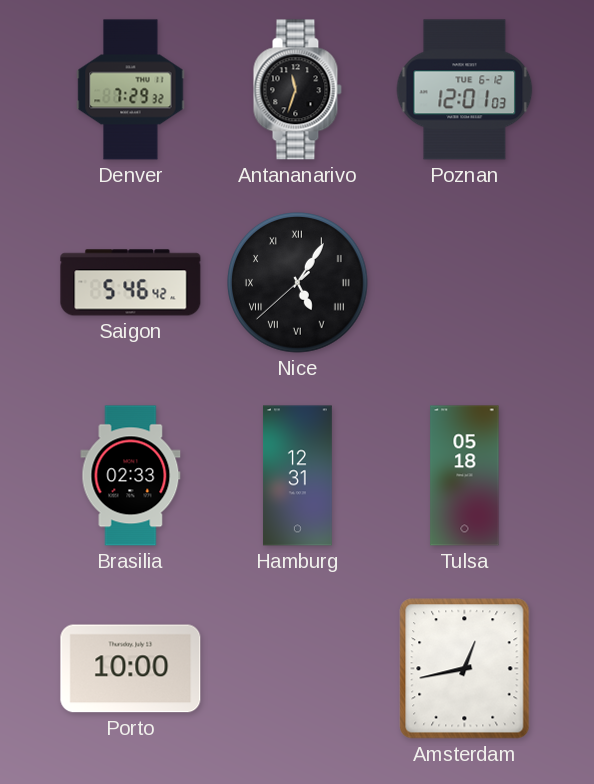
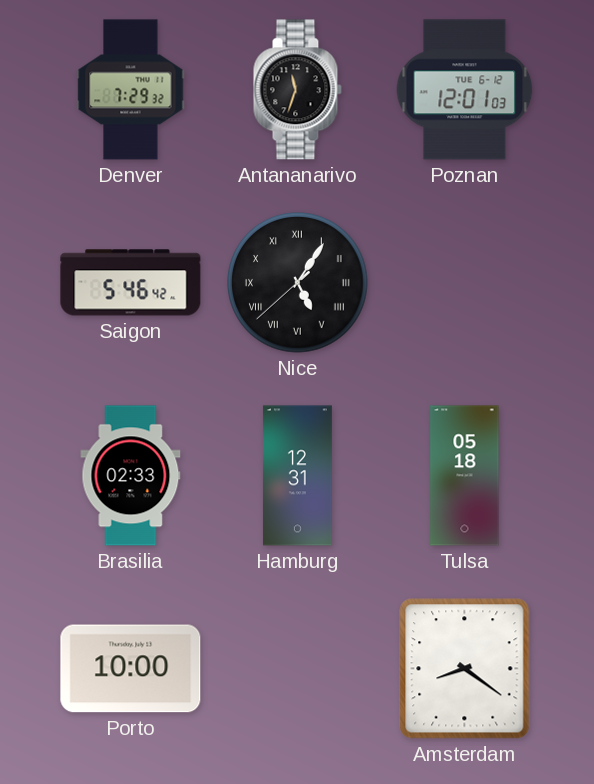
Amsterdam: 12:43 -> 8:21
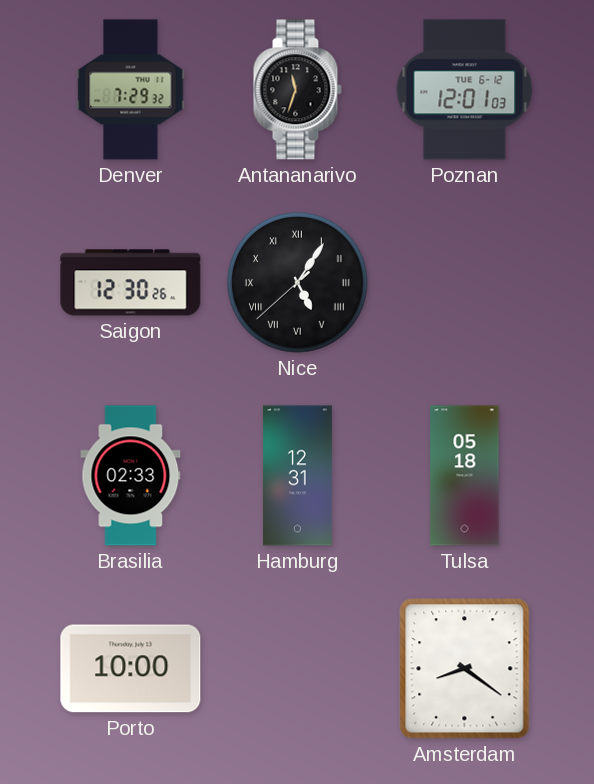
Saigon: 5:46 -> 12:30
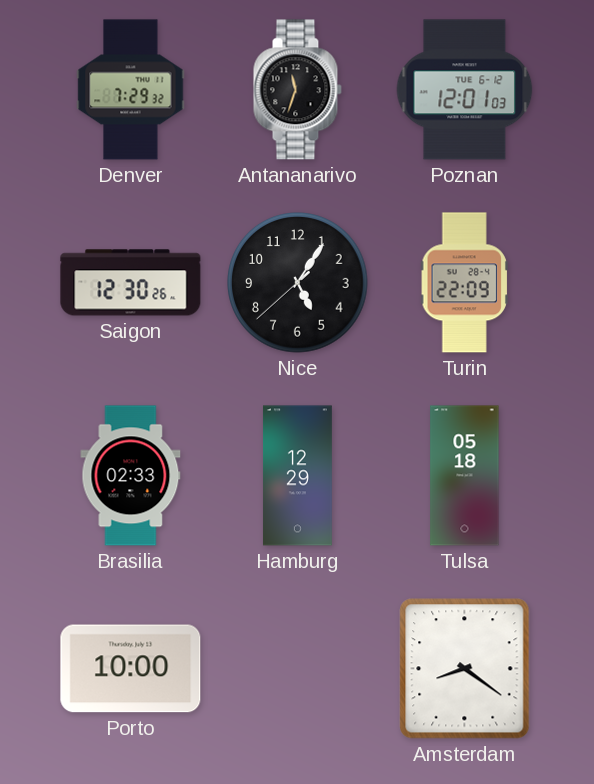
Nice numerals: Roman -> Arabic
Turin: none -> 22:09
Hamburg: 12:31 -> 12:29
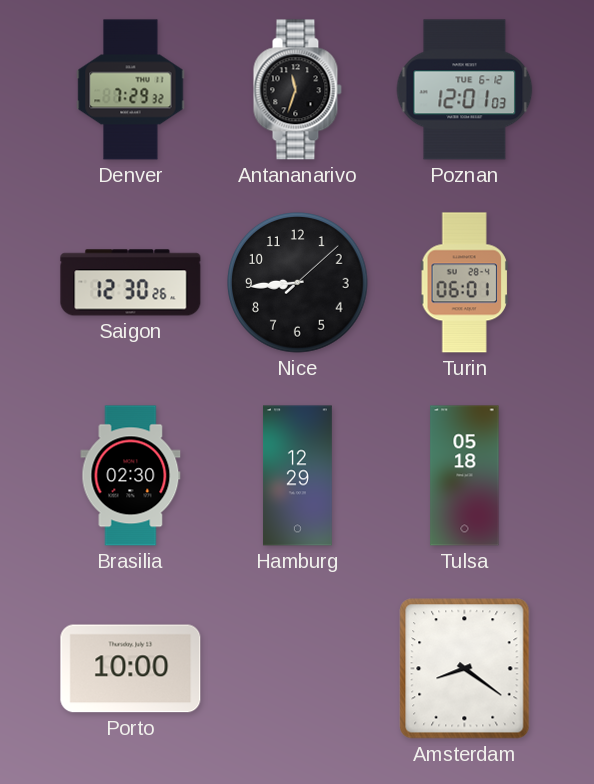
Nice: 5:05 -> 8:44
Turin: 22:09 -> 06:01
Brasilia: 02:33 -> 02:30
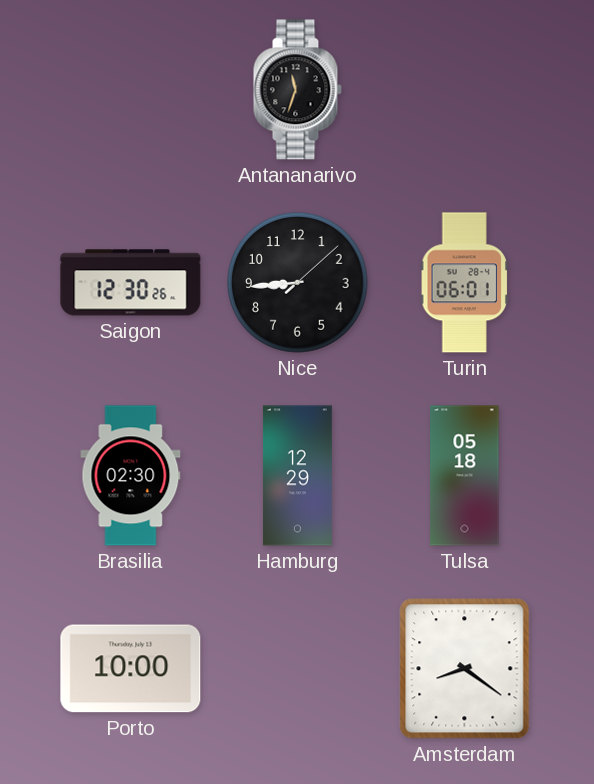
Denver: 7:29 -> none
Poznan: 12:01 -> none
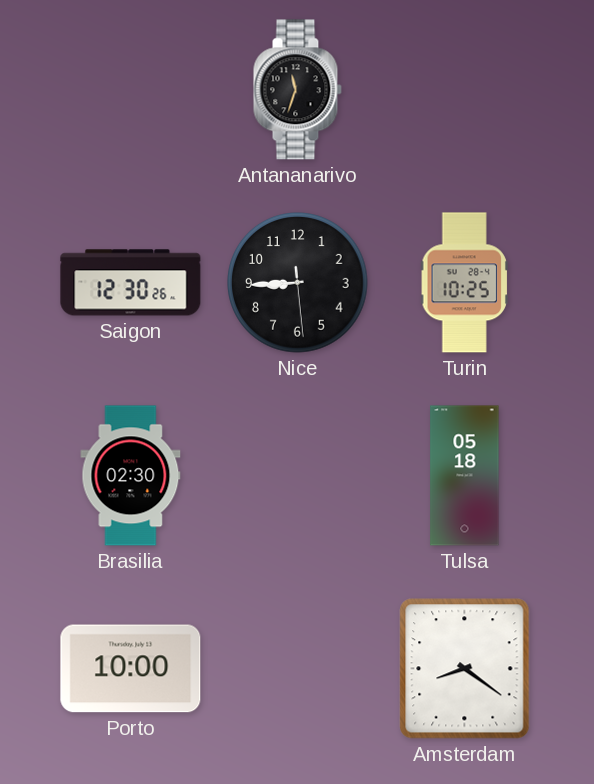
Nice: 8:44:08 -> 8:44:29
Turin: 06:01 -> 10:25
Hamburg: 12:29 -> none
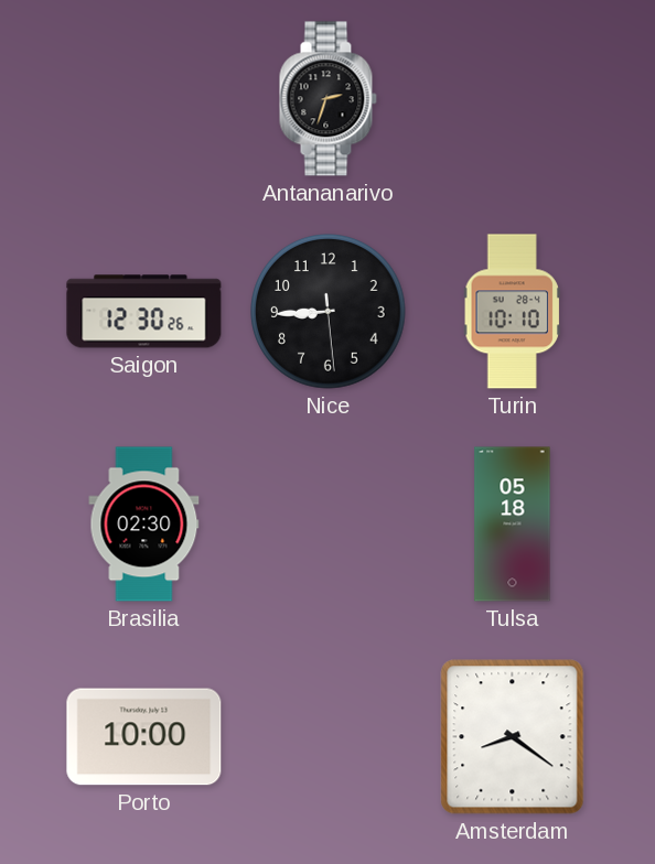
Antananarivo: 11:33 -> 2:33
Turin: 10:25 -> 10:10
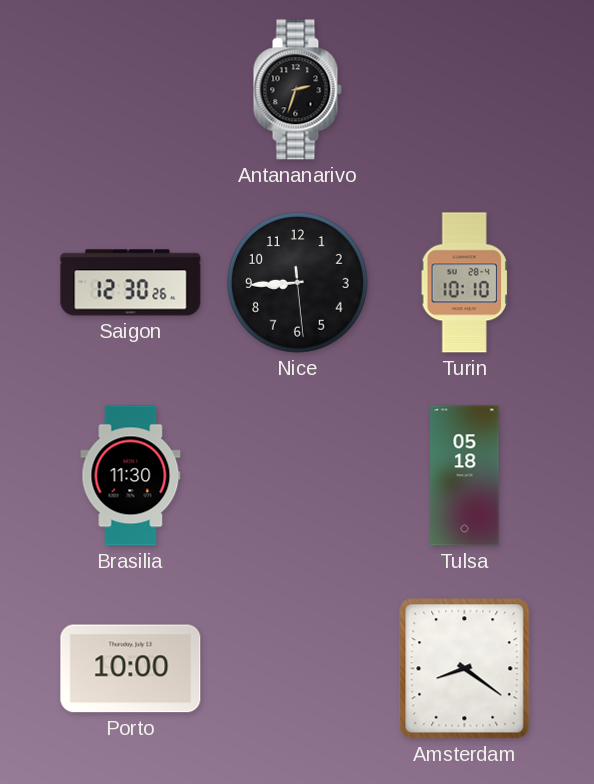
Brasilia: 02:30 -> 11:30
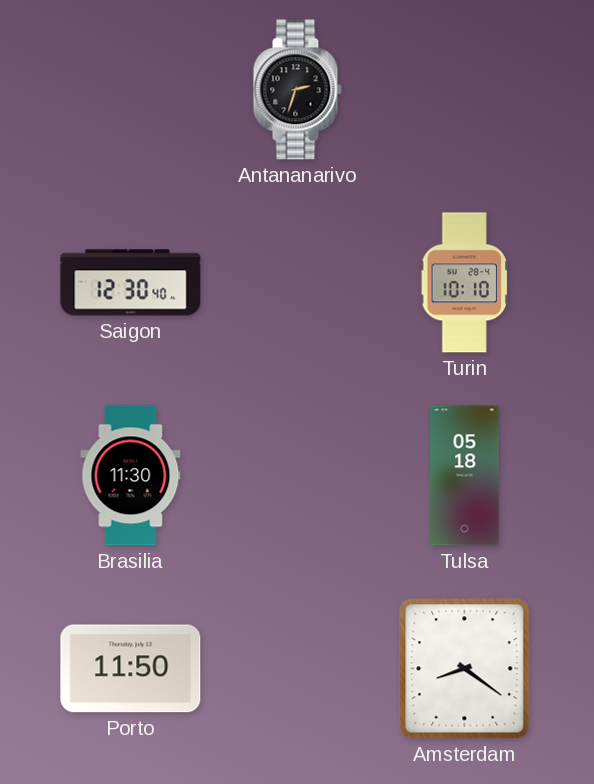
Saigon: 12:30:26 -> 12:30:40
Nice: 8:44 -> none
Porto: 10:00 -> 11:50
